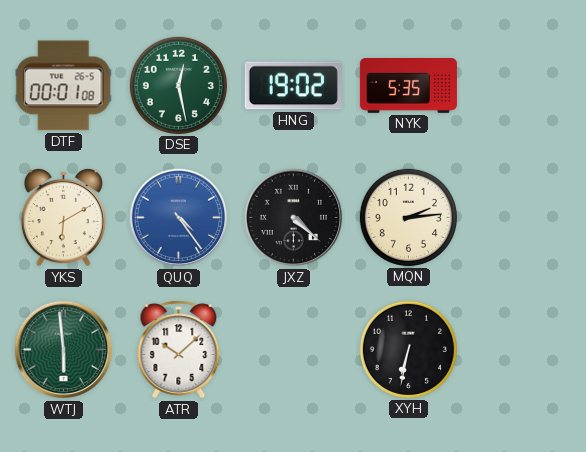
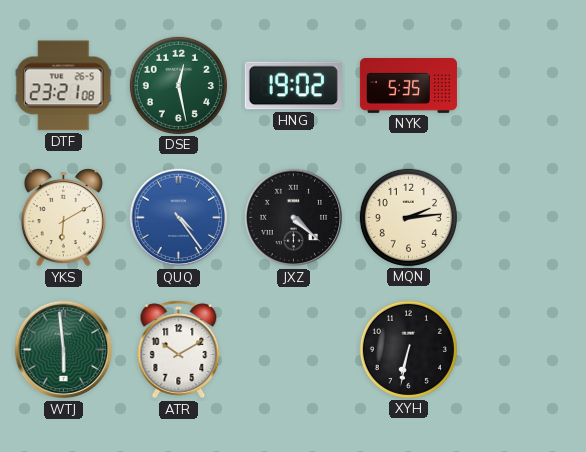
DTF: 00:01 -> 23:21
ATR: 10:08 -> 10:10
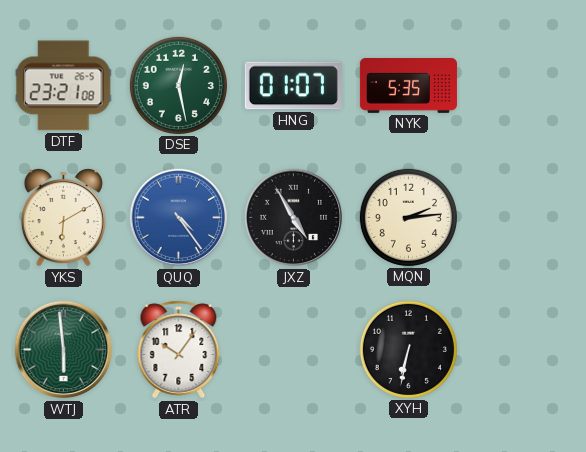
HNG: 19:02 -> 01:07
JXZ: 4:22 -> 4:55
ATR: 10:10 -> 10:06
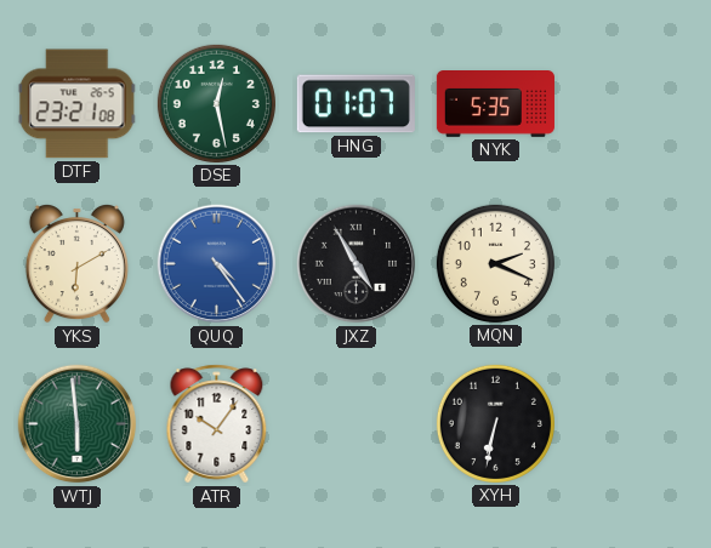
MQN: 2:14 -> 2:19
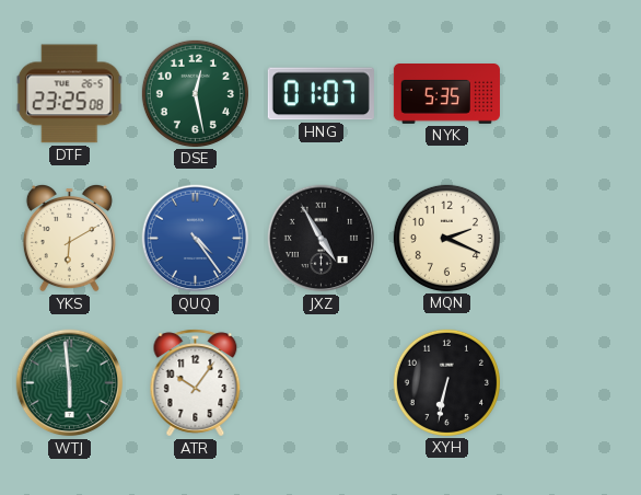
DTF: 23:21 -> 23:25
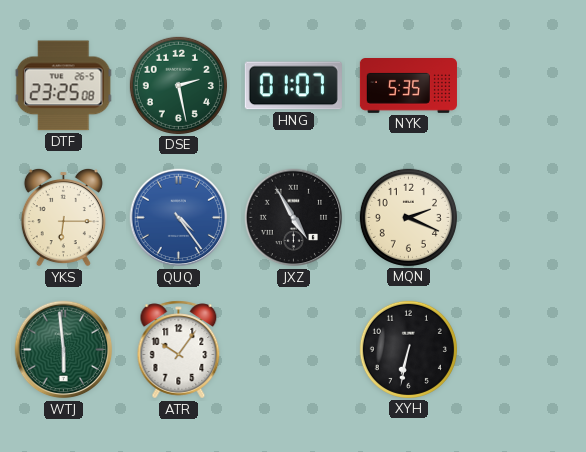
DSE: 12:28 -> 2:28
YKS: 6:10 -> 6:15
